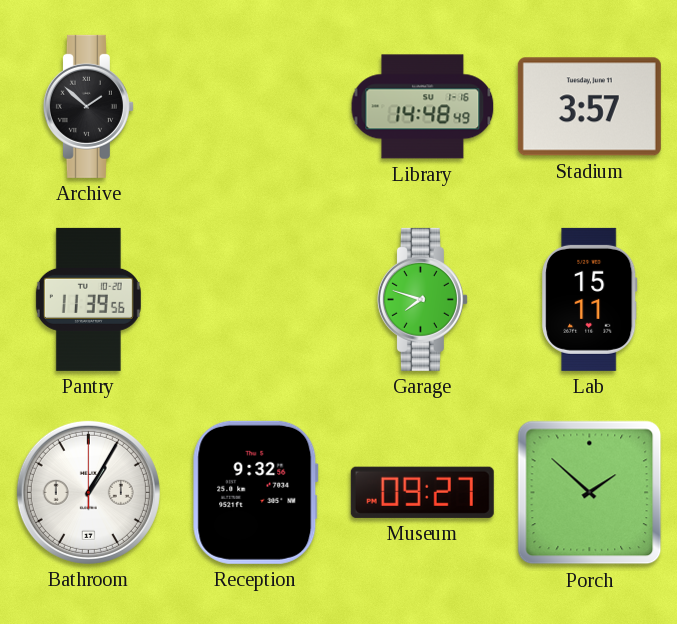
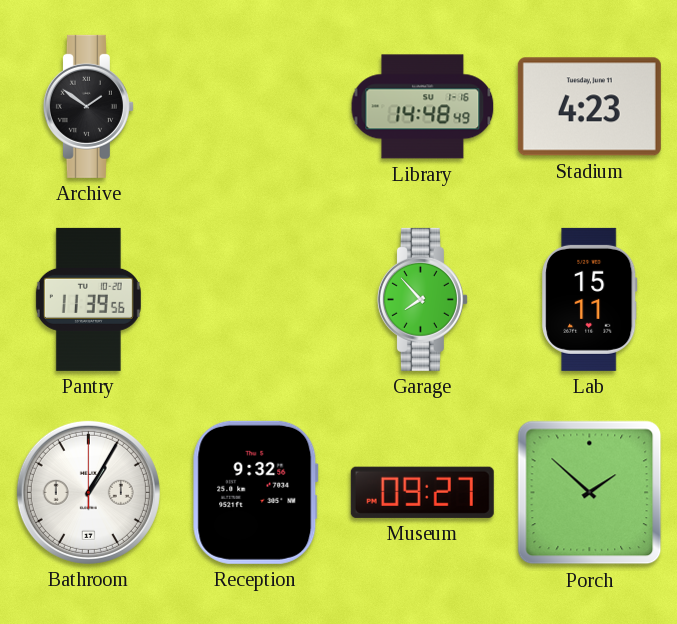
Archive: 1:52 -> 1:51
Stadium: 3:57 -> 4:23
Garage: 7:48 -> 7:53
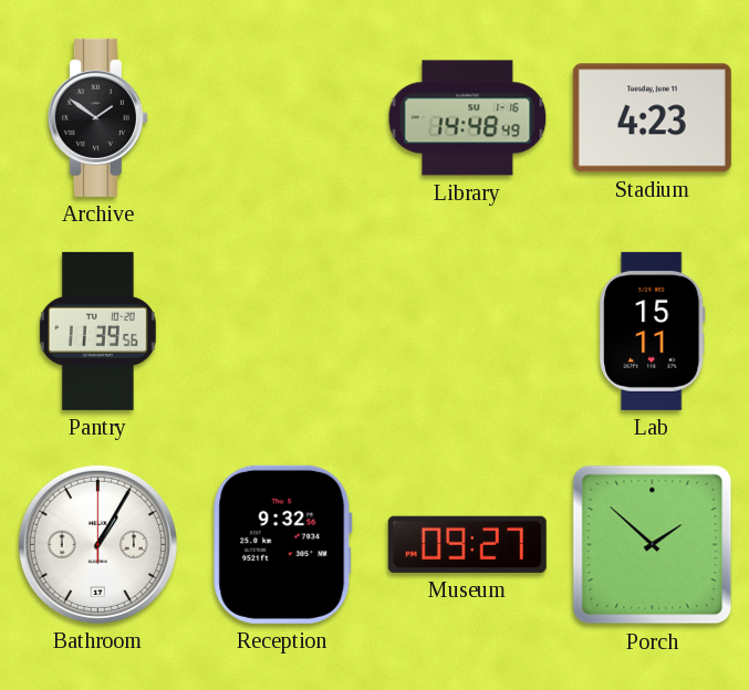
Garage: 7:53 -> none
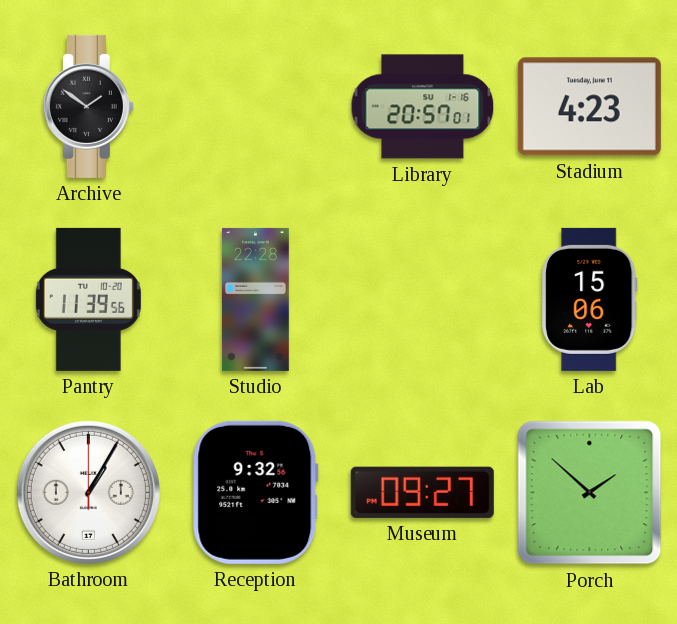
Library: 14:48 -> 20:57
Studio: none -> 22:28
Lab: 15:11 -> 15:06
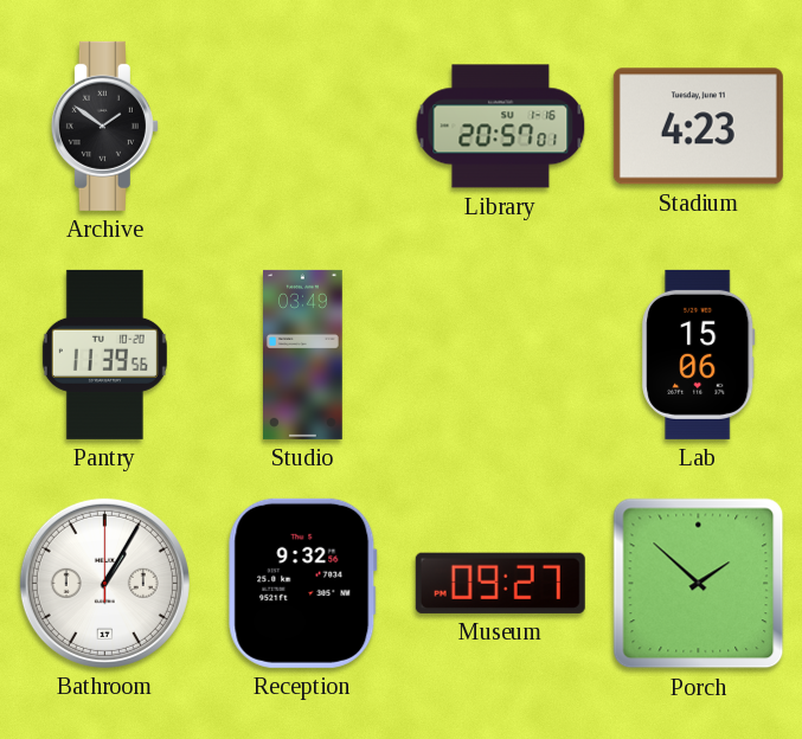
Studio: 22:28 -> 03:49
